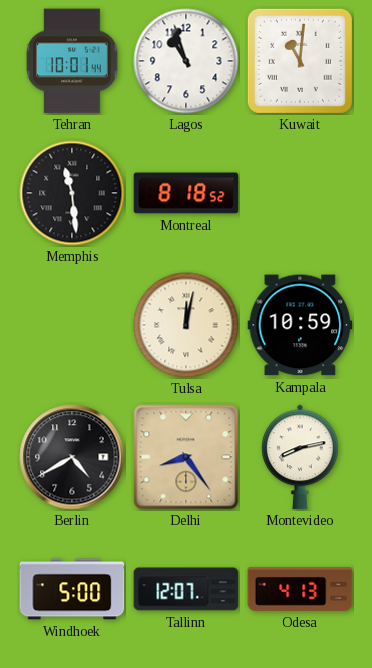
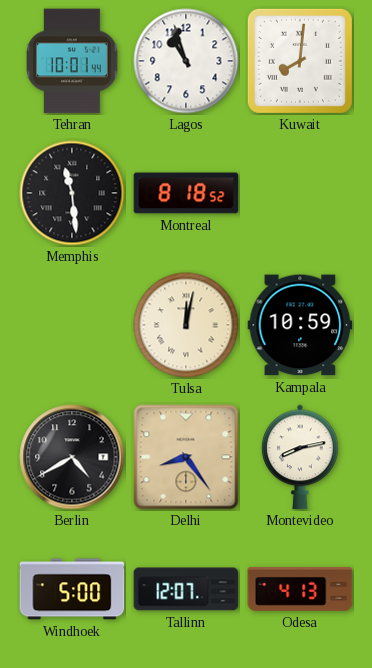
Kuwait: 11:01 -> 8:01
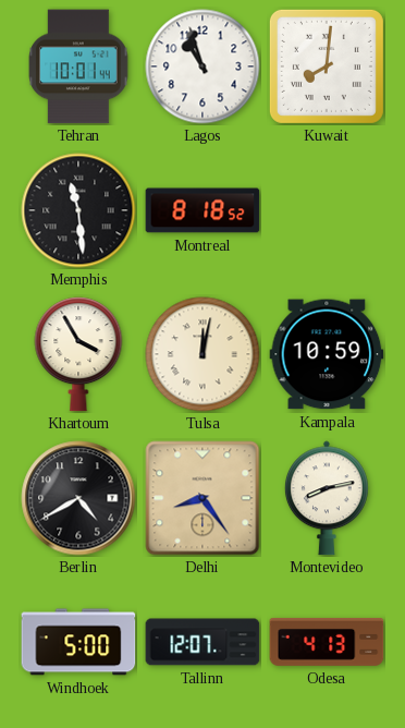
Khartoum: none -> 3:55
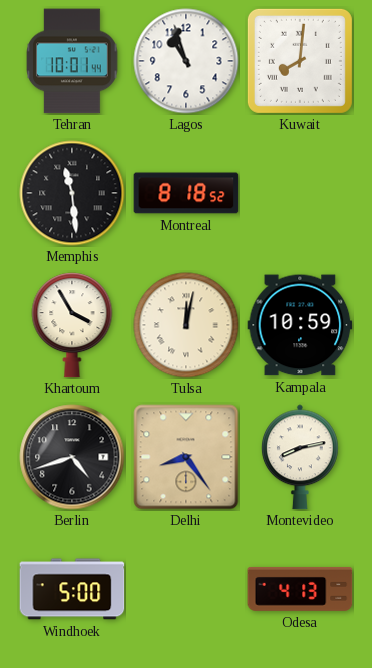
Berlin: 4:40 -> 4:42
Tallinn: 12:07 -> none
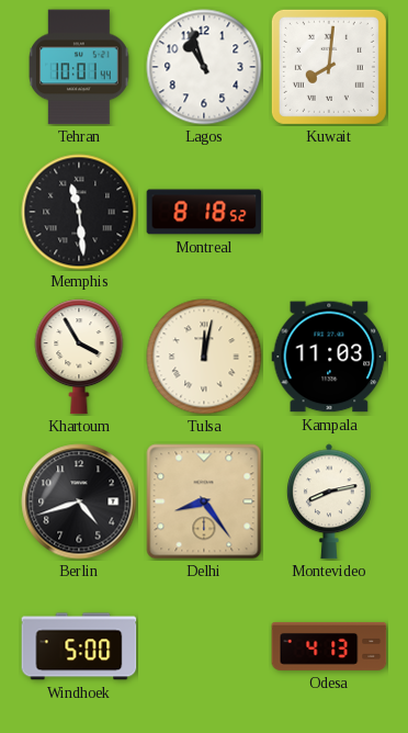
Kampala: 10:59 -> 11:03
